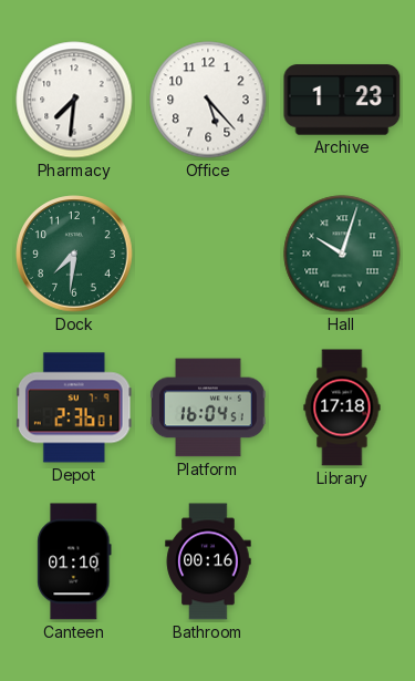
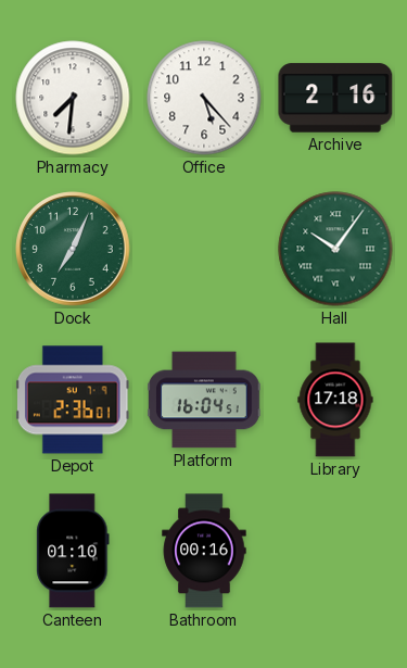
Archive: 1:23 -> 2:16
Dock: 7:31 -> 7:04
Hall: 10:03 -> 10:06
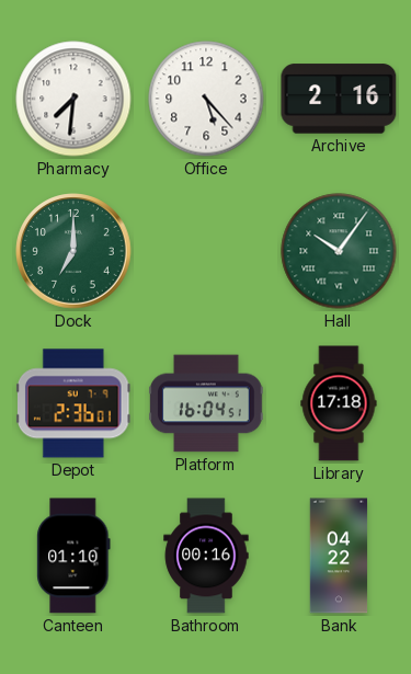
Dock: 7:04 -> 7:00
Bank: none -> 04:22
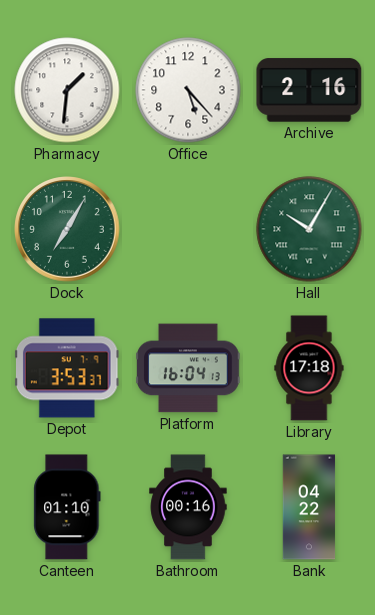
Pharmacy: 7:31 -> 1:31
Dock: 7:00 -> 7:05
Hall: 10:06 -> 10:05
Depot: 2:36 -> 3:53
Platform: 16:04:51 -> 16:04:13
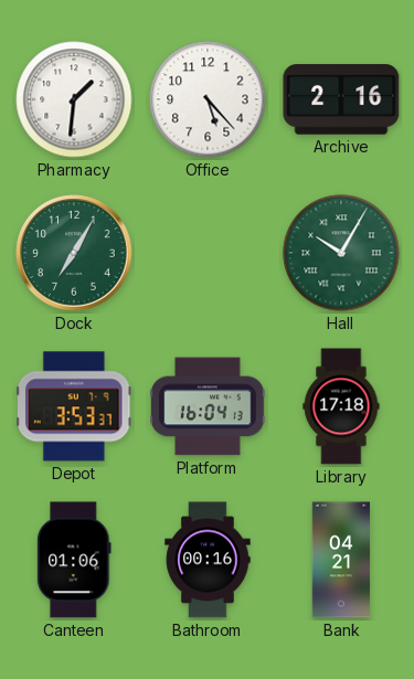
Canteen: 01:10 -> 01:06
Bank: 04:22 -> 04:21
